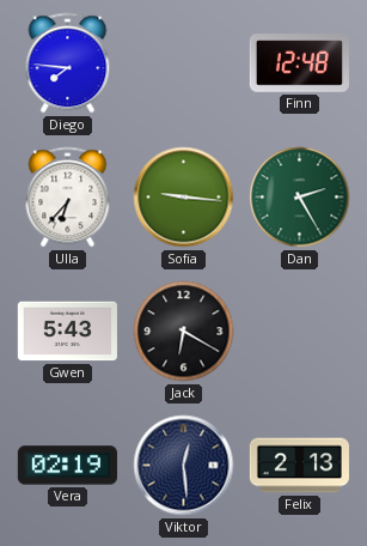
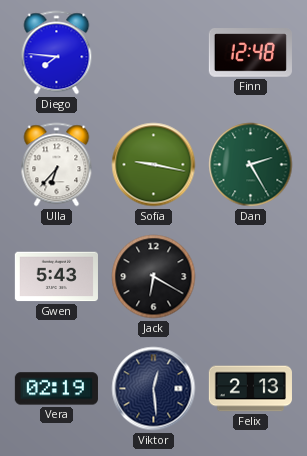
Sofia: 9:16 -> 9:17
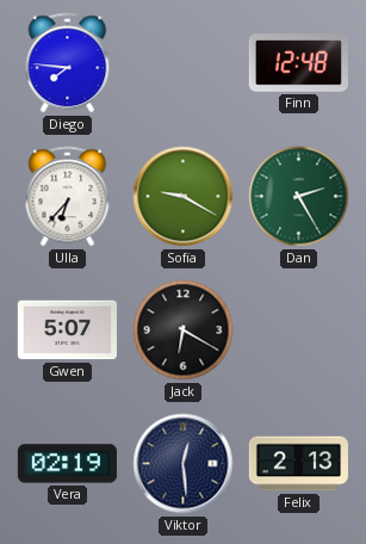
Sofia: 9:17 -> 9:20
Gwen: 5:43 -> 5:07
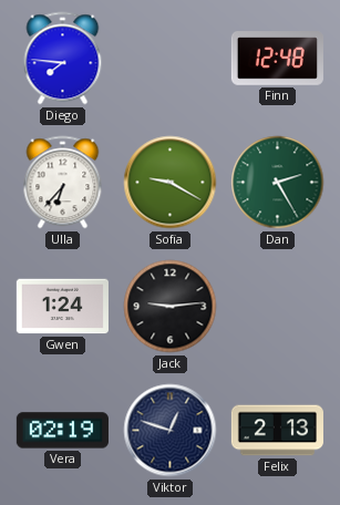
Gwen: 5:07 -> 1:24
Jack: 6:20 -> 9:14
Viktor: 12:29 -> 12:48
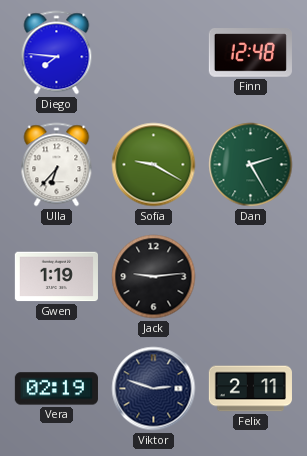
Gwen: 1:24 -> 1:19
Viktor: 12:48 -> 2:48
Felix: 2:13 -> 2:11
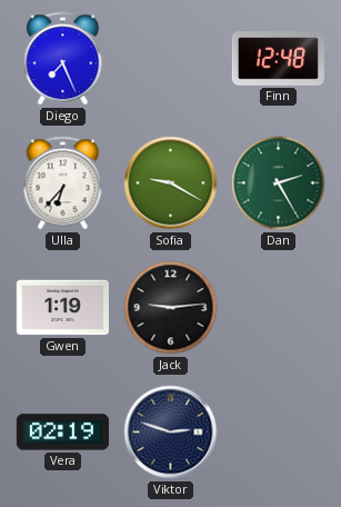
Diego: 7:46 -> 7:26
Felix: 2:11 -> none
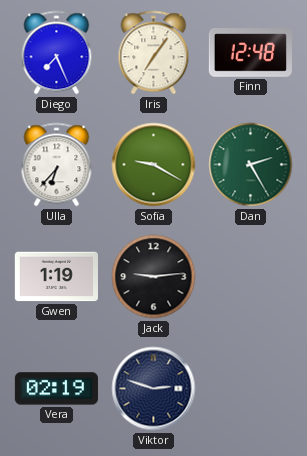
Iris: none -> 7:06
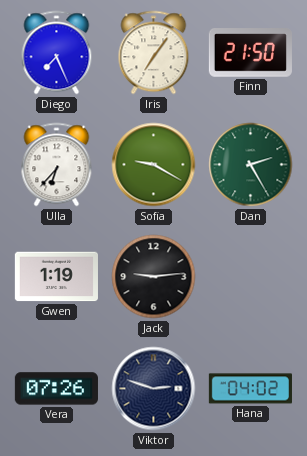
Finn: 12:48 -> 21:50
Vera: 02:19 -> 07:26
Hana: none -> 04:02
